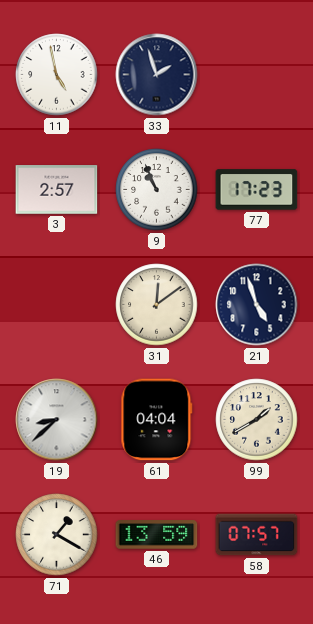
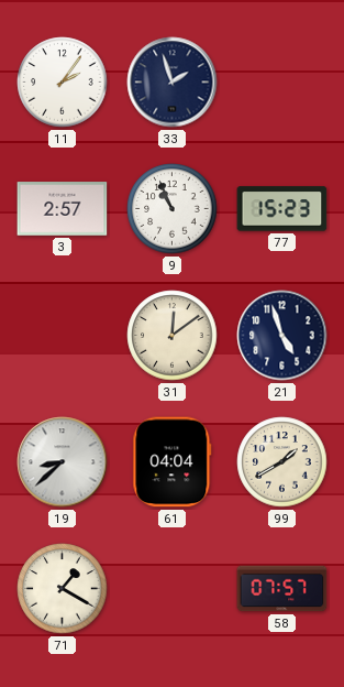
11: 4:58 -> 2:06
77: 17:23 -> 15:23
46: 13:59 -> none
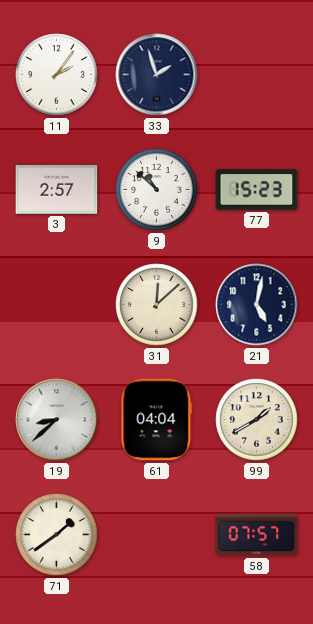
9: 10:56 -> 10:52
31: 12:09 -> 12:08
21: 4:57 -> 5:02
71: 1:20 -> 1:39
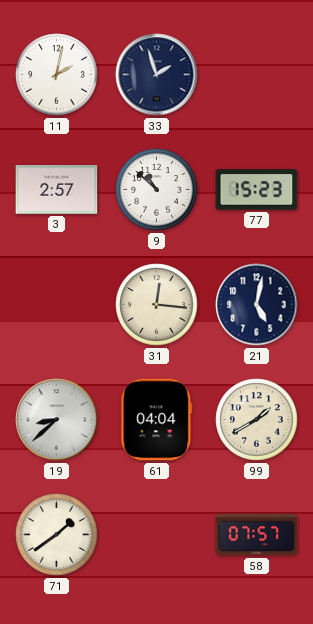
11: 2:06 -> 2:02
31: 12:08 -> 12:16
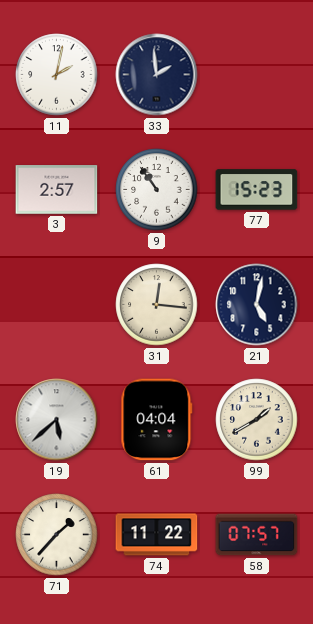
33: 1:57 -> 1:59
9: 10:52 -> 10:54
19: 8:38 -> 5:38
71: 1:39 -> 1:37
74: none -> 11:22
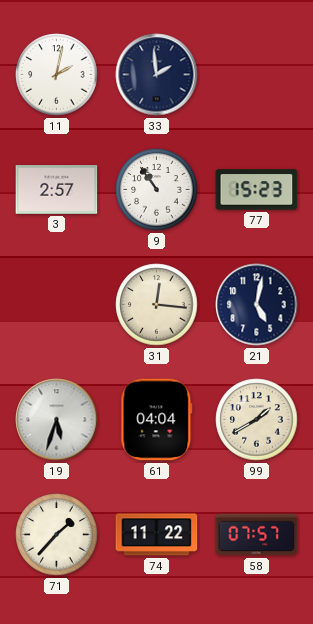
19: 5:38 -> 5:33
